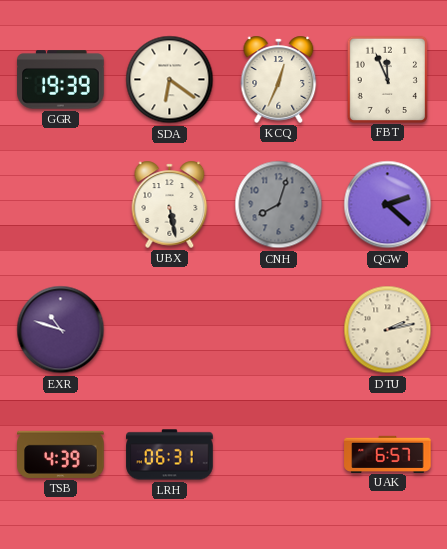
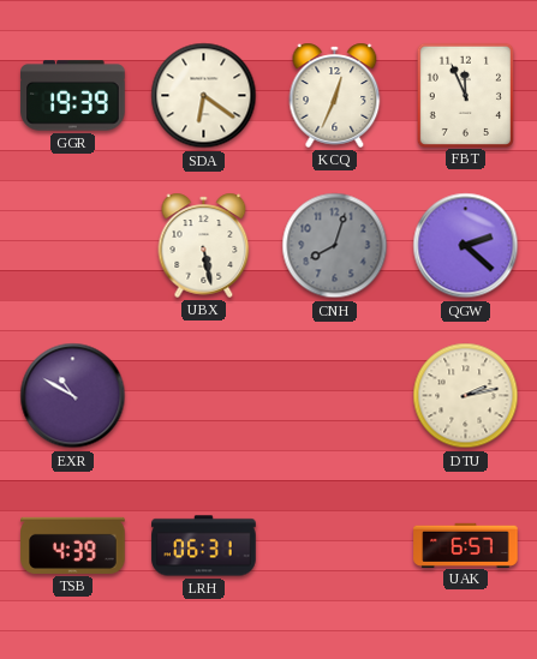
EXR: 10:48 -> 10:50
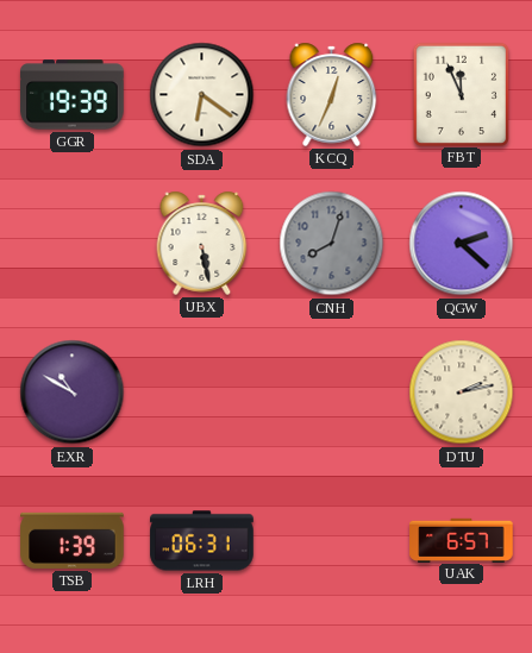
TSB: 4:39 -> 1:39
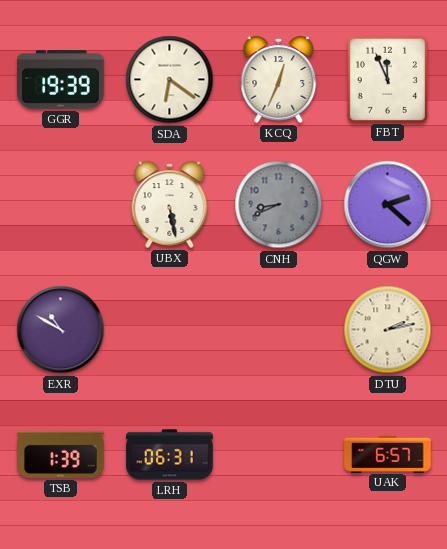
CNH: 8:03 -> 8:41
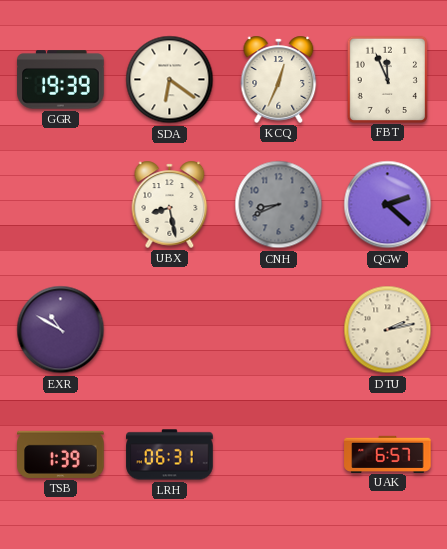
UBX: 5:28 -> 8:28
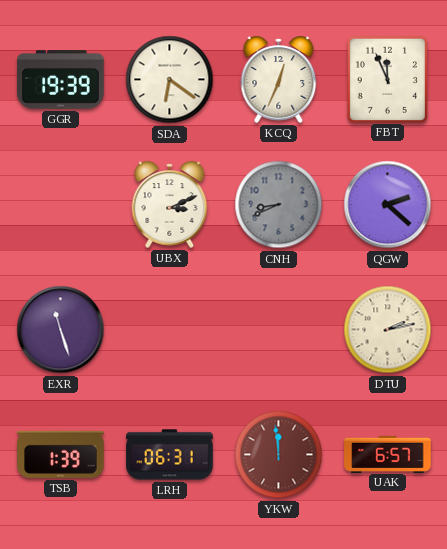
UBX: 8:28 -> 3:11
EXR: 10:50 -> 11:27
YKW: none -> 11:59
